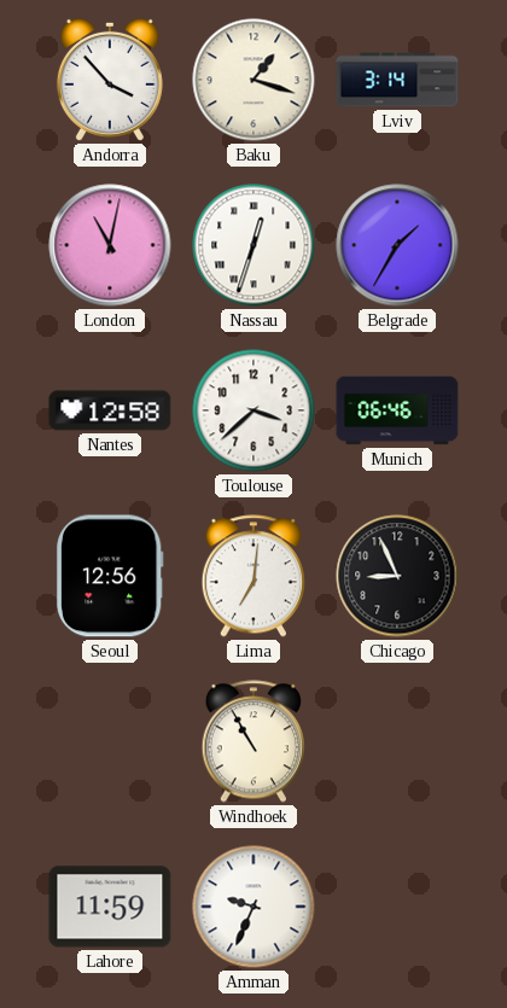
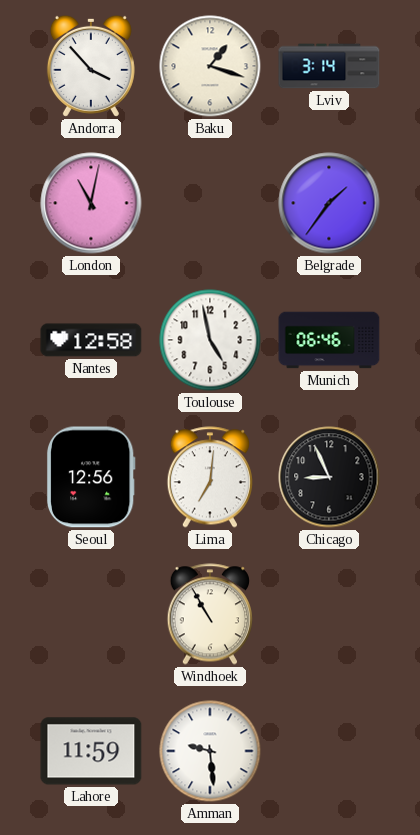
Nassau: 12:33 -> none
Belgrade: 1:35 -> 1:36
Toulouse: 3:38 -> 4:58
Amman: 9:34 -> 9:29
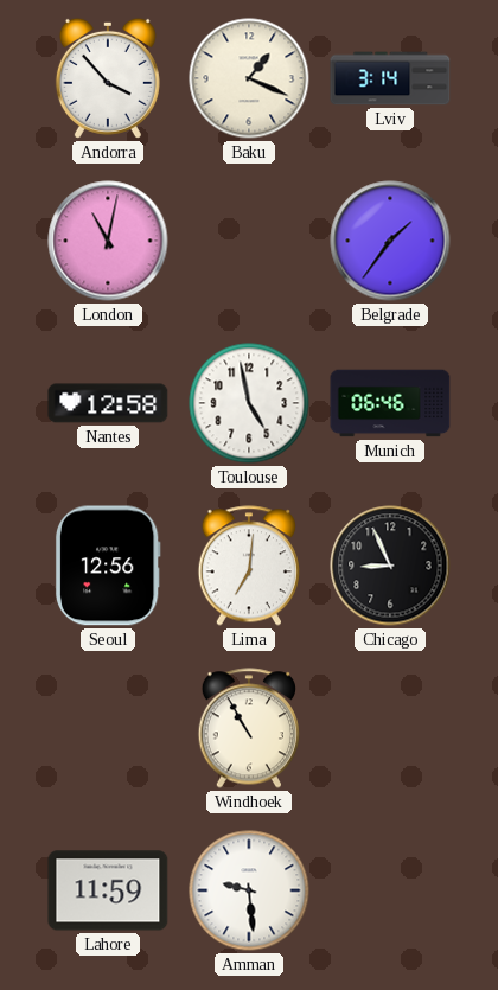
Baku: 1:18 -> 1:19
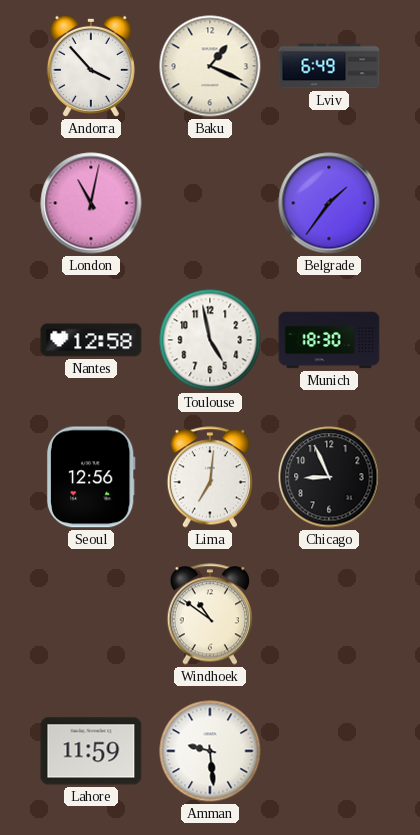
Lviv: 3:14 -> 6:49
Munich: 06:46 -> 18:30
Windhoek: 10:55 -> 10:51
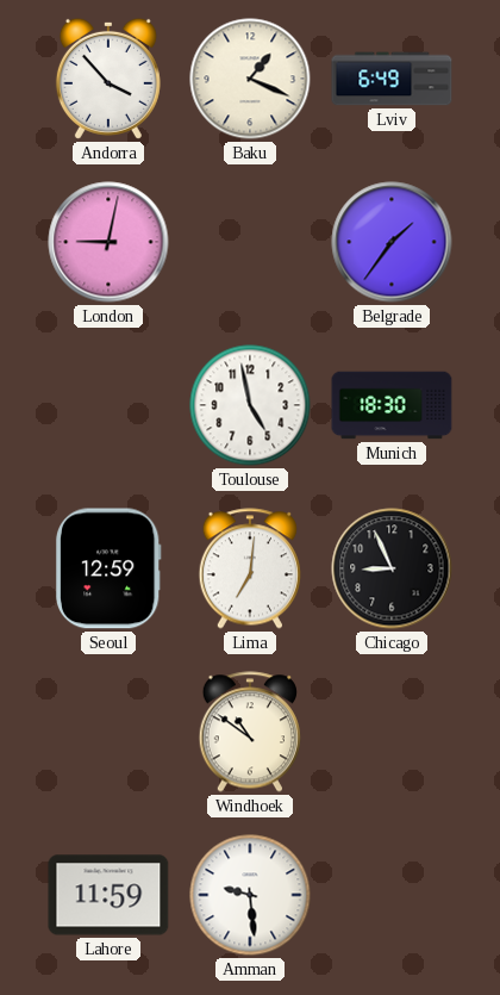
London: 11:02 -> 9:02
Nantes: 12:58 -> none
Seoul: 12:56 -> 12:59
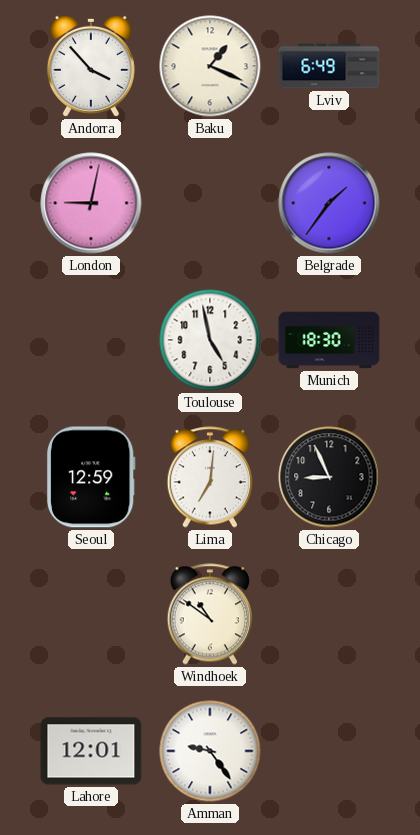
Lahore: 11:59 -> 12:01
Amman: 9:29 -> 9:24
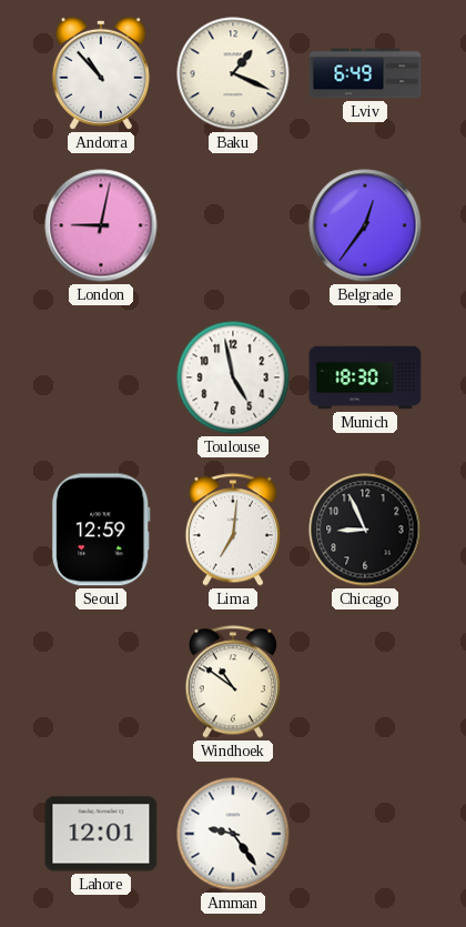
Andorra: 3:53 -> 10:53
Belgrade: 1:36 -> 12:36
